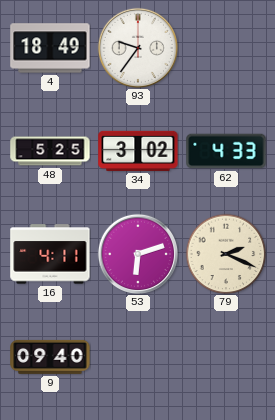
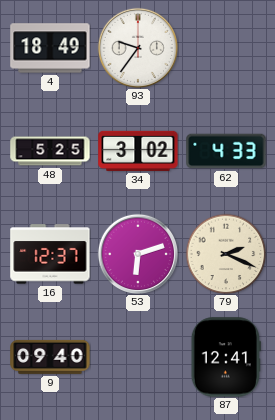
16: 4:11 -> 12:37
87: none -> 12:41
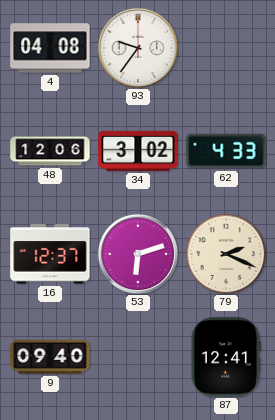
4: 18:49 -> 04:08
48: 5:25 -> 12:06
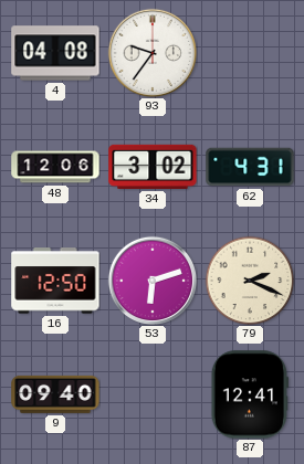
62: 4:33 -> 4:31
16: 12:37 -> 12:50
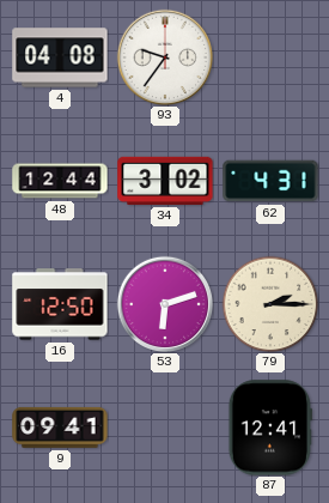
48: 12:06 -> 12:44
79: 2:19 -> 2:15
9: 09:40 -> 09:41
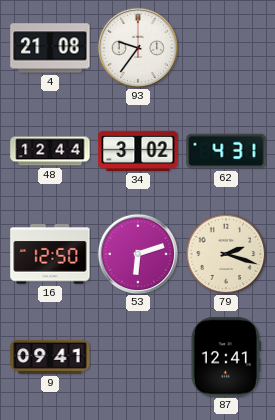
4: 04:08 -> 21:08
79: 2:15 -> 2:18
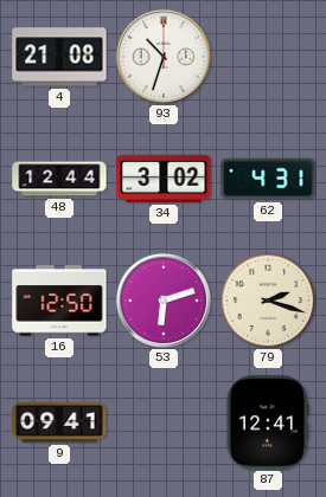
93: 9:36 -> 10:33
